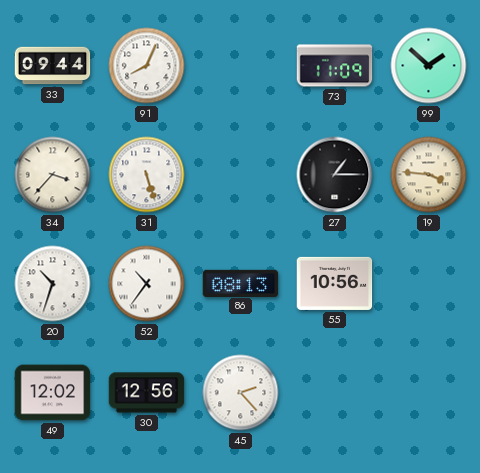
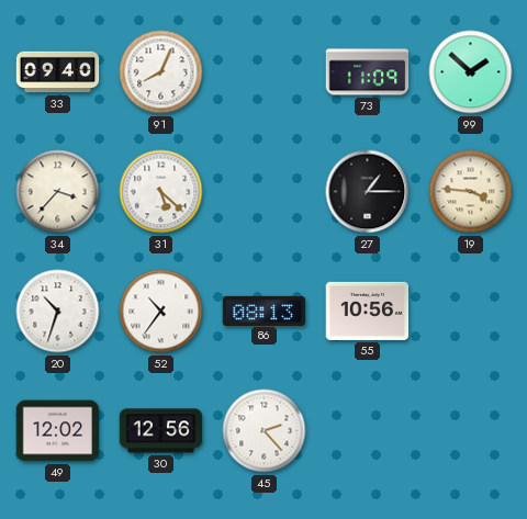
33: 09:44 -> 09:40
31: 5:27 -> 5:22
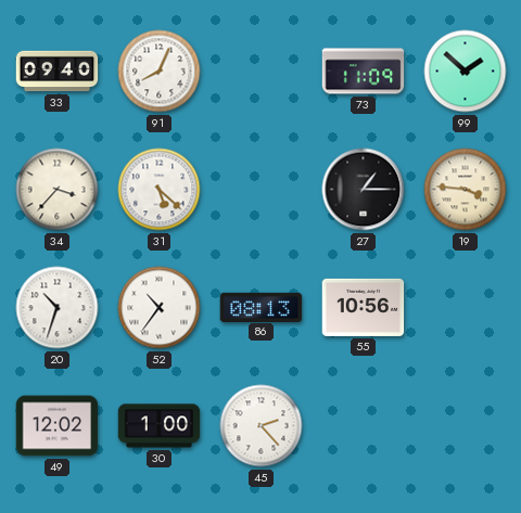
30: 12:56 -> 1:00
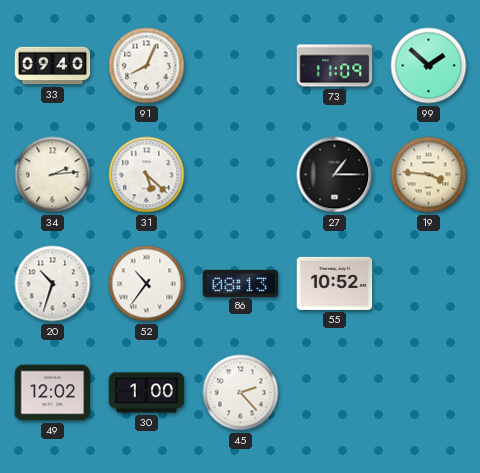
34: 3:37 -> 2:14
55: 10:56 -> 10:52
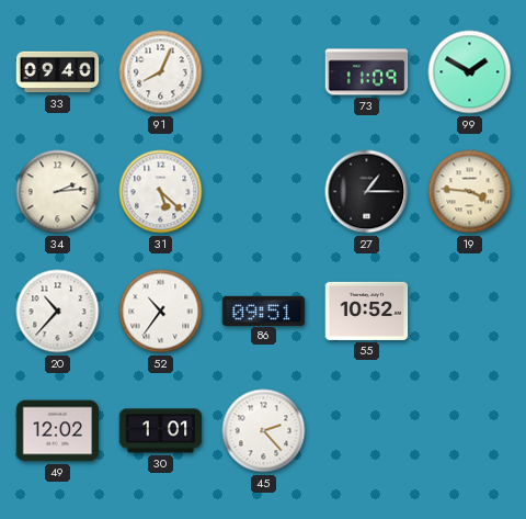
99: 1:52 -> 1:50
20: 10:33 -> 10:37
86: 08:13 -> 09:51
30: 1:00 -> 1:01
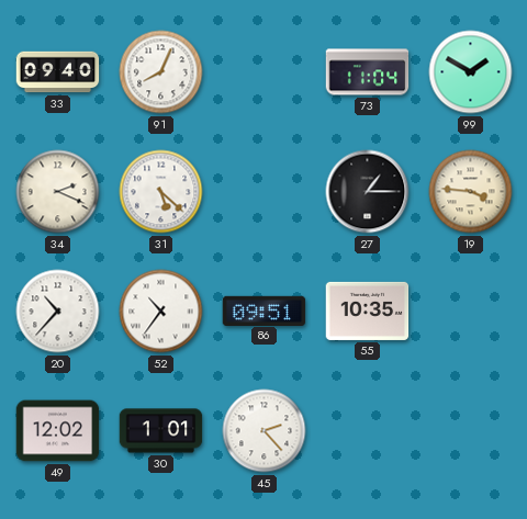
73: 11:09 -> 11:04
34: 2:14 -> 2:19
55: 10:52 -> 10:35
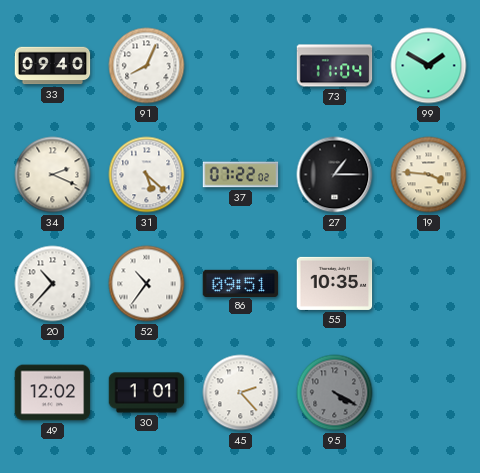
37: none -> 07:22
95: none -> 4:20
